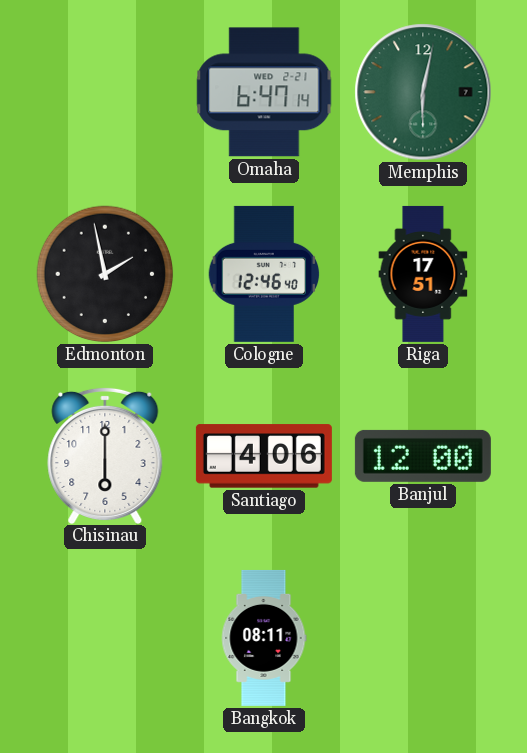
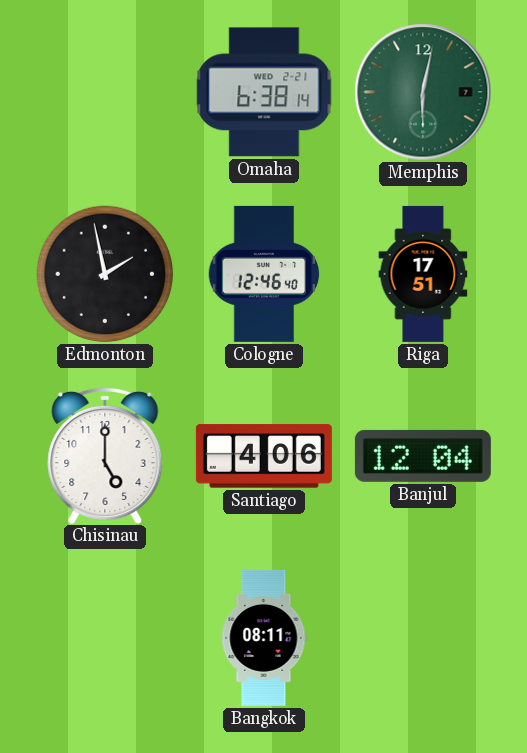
Omaha: 6:47 -> 6:38
Chisinau: 6:00 -> 5:00
Banjul: 12:00 -> 12:04
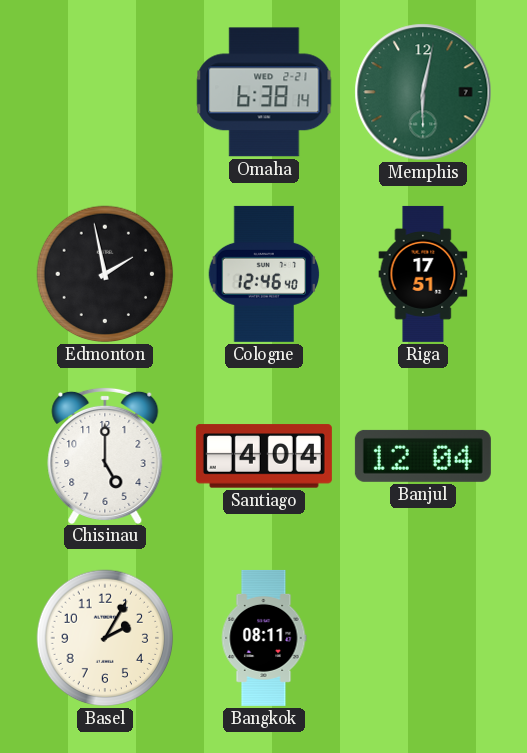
Santiago: 4:06 -> 4:04
Basel: none -> 2:05
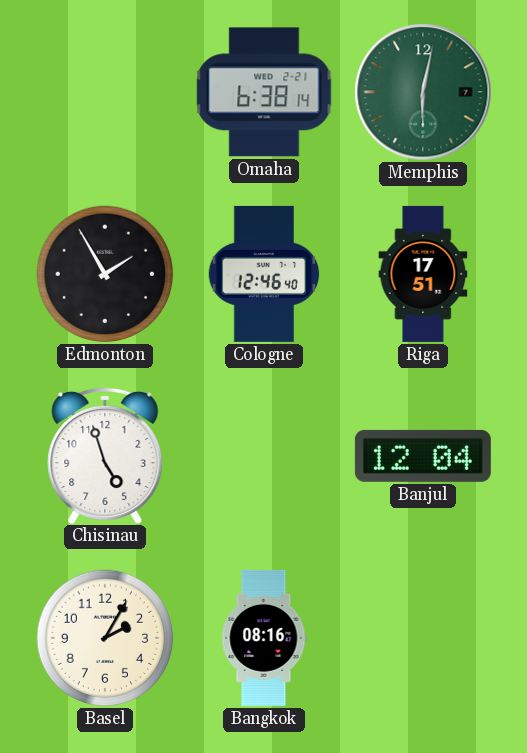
Edmonton: 1:58 -> 1:55
Chisinau: 5:00 -> 4:57
Santiago: 4:04 -> none
Bangkok: 08:11 -> 08:16
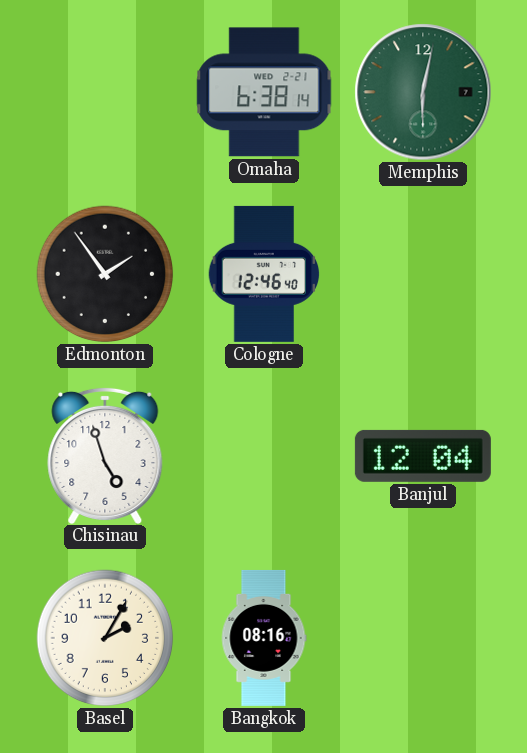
Edmonton: 1:55 -> 1:54
Riga: 17:51 -> none
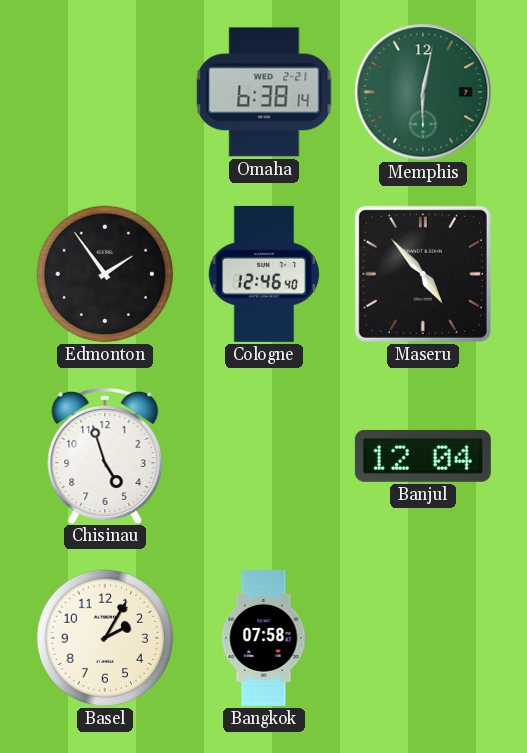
Maseru: none -> 4:53
Bangkok: 08:16 -> 07:58
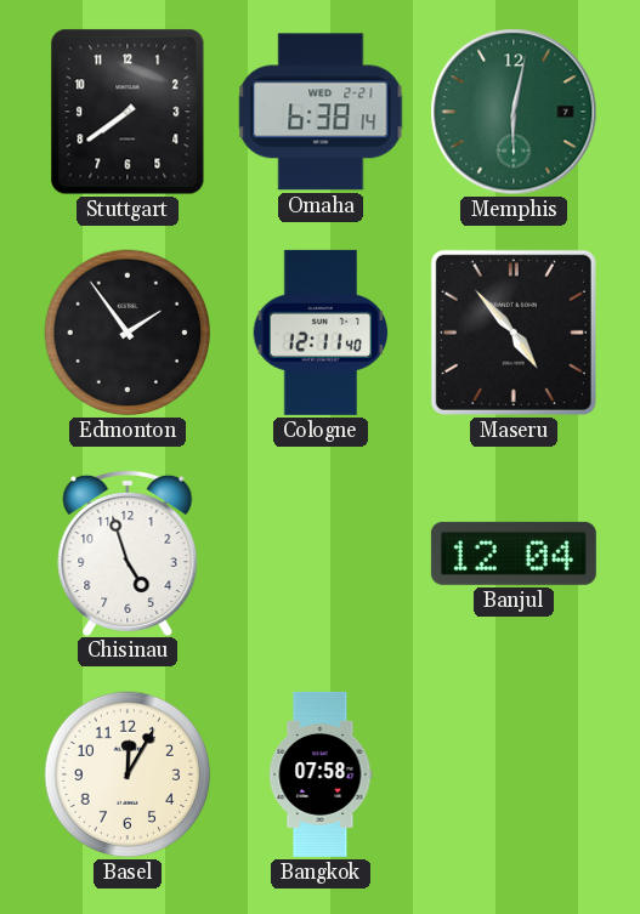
Stuttgart: none -> 7:39
Cologne: 12:46 -> 12:11
Basel: 2:05 -> 12:05
